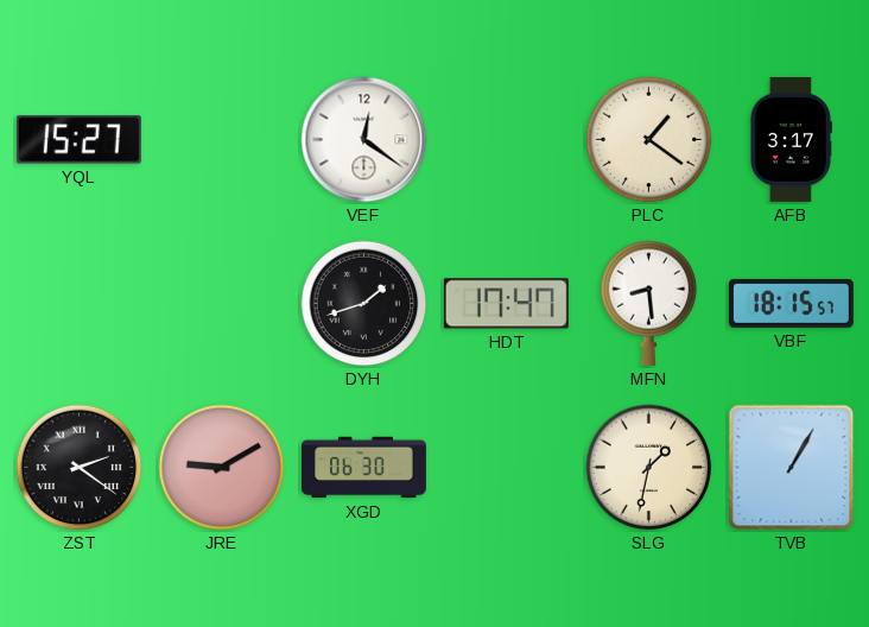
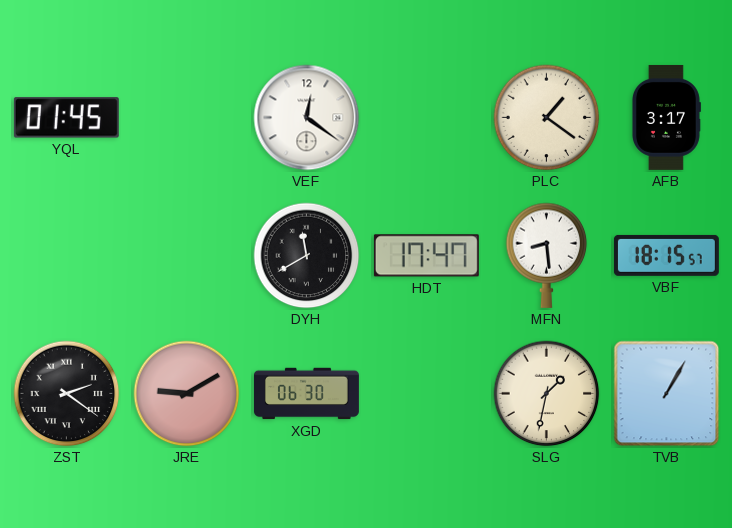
YQL: 15:27 -> 01:45
DYH: 1:42 -> 11:40
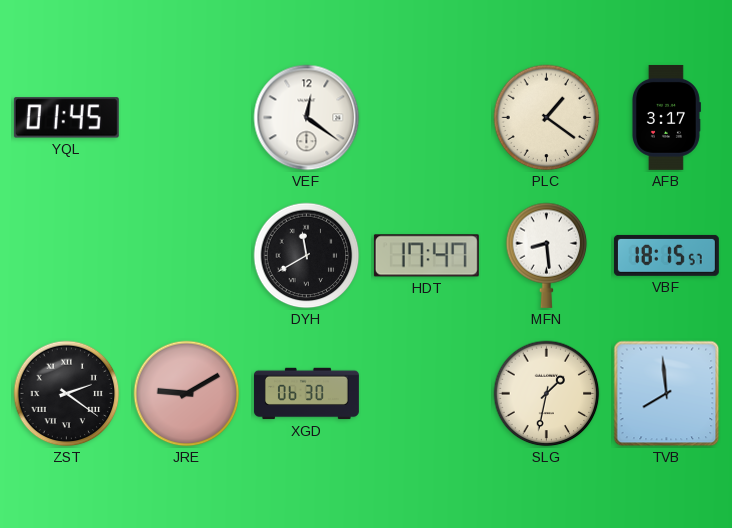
TVB: 1:05 -> 7:59
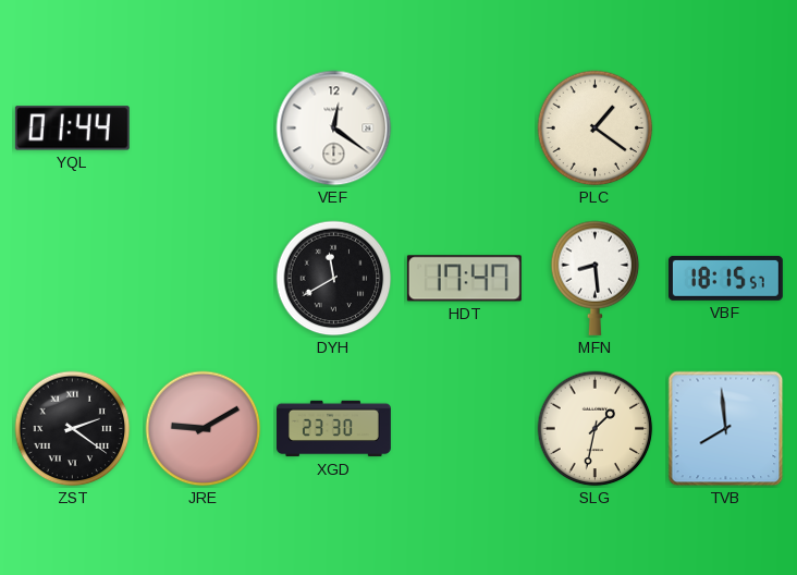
YQL: 01:45 -> 01:44
AFB: 3:17 -> none
XGD: 06:30 -> 23:30
